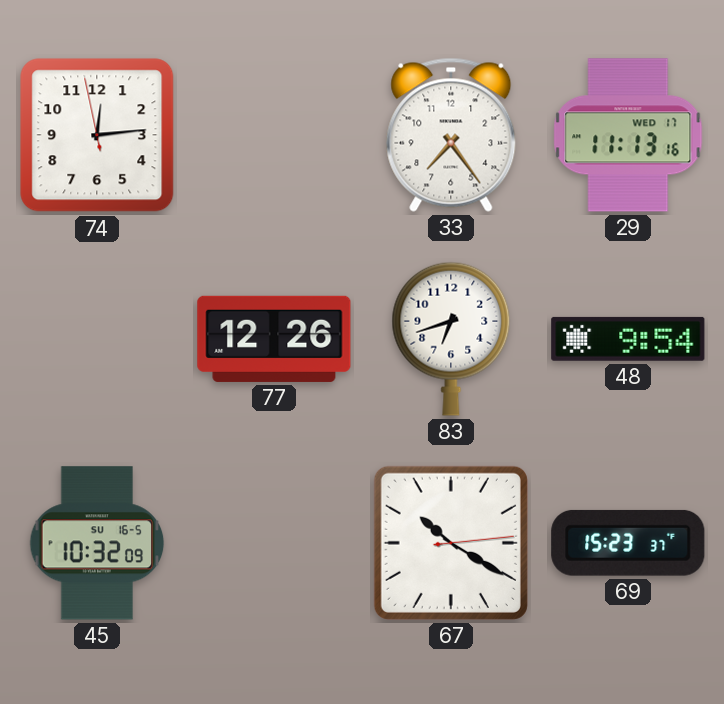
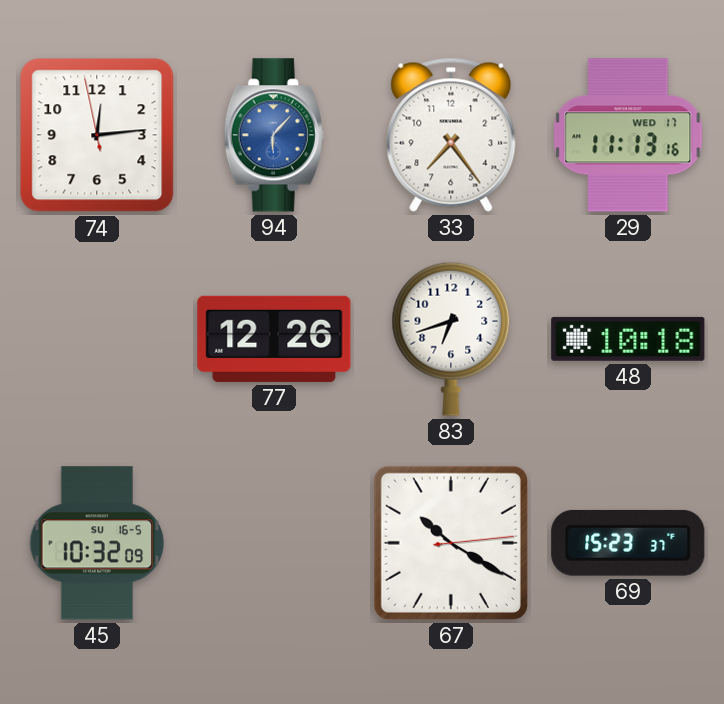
94: none -> 6:07
48: 9:54 -> 10:18
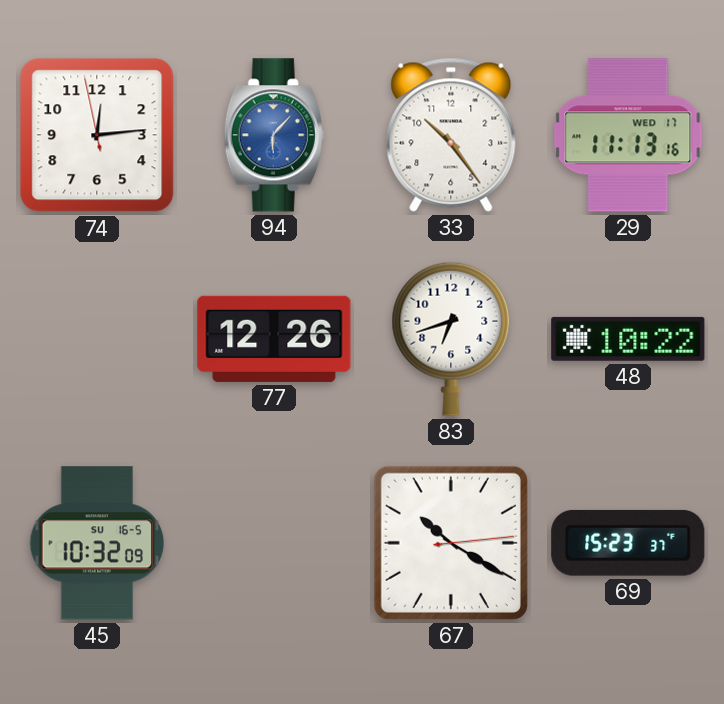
33: 7:24 -> 10:24
48: 10:18 -> 10:22
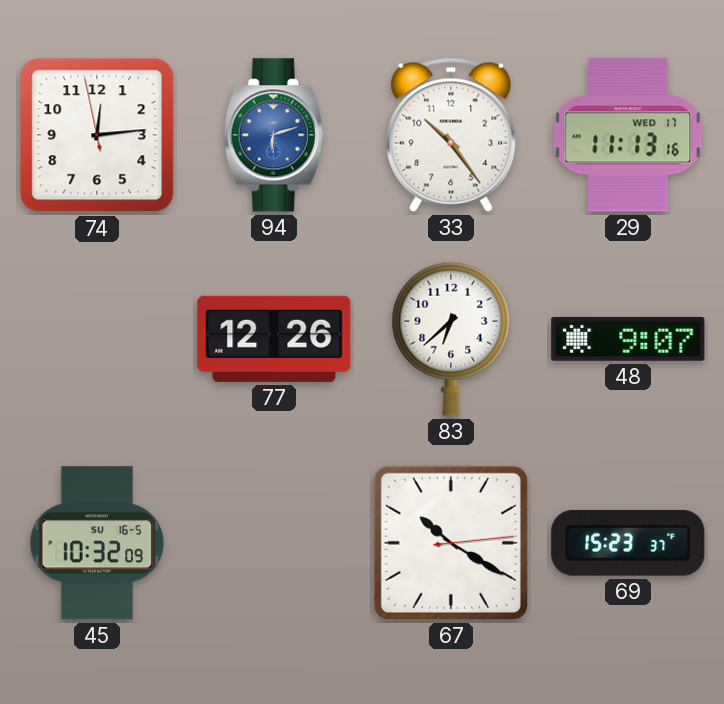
94: 6:07 -> 6:12
83: 6:42 -> 6:38
48: 10:22 -> 9:07
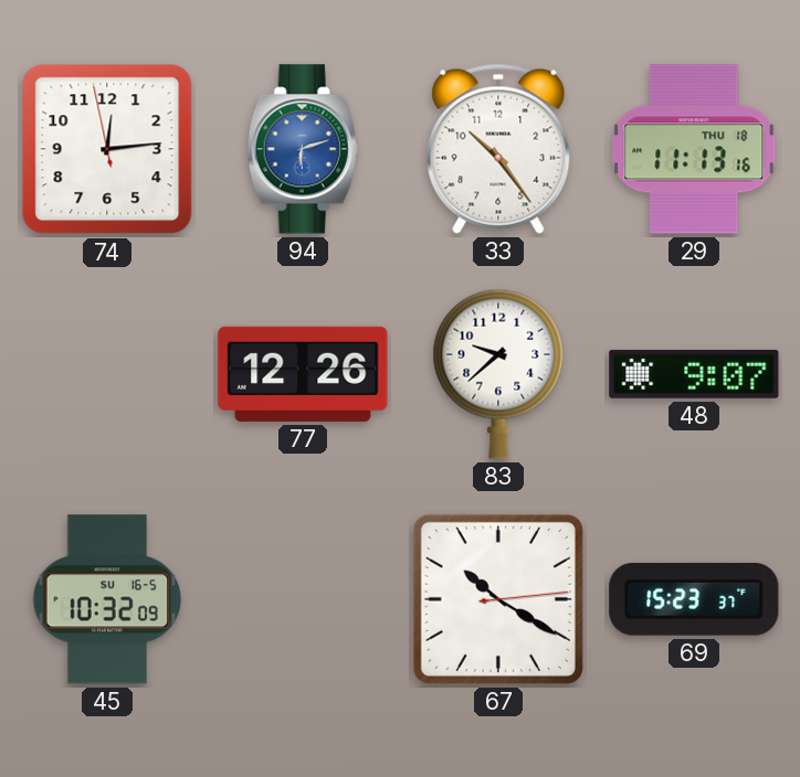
29 date: WED 17 -> THU 18
83: 6:38 -> 9:38
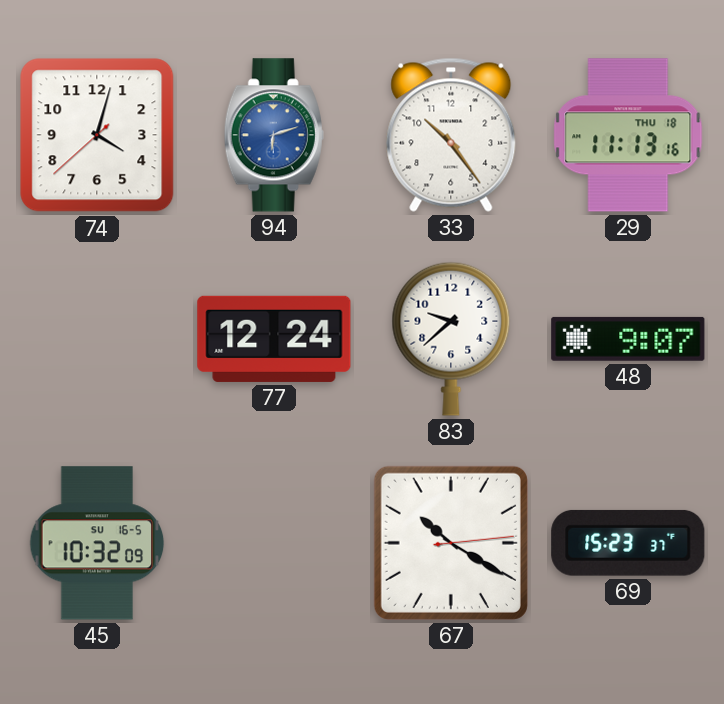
74: 12:13 -> 4:02
77: 12:26 -> 12:24
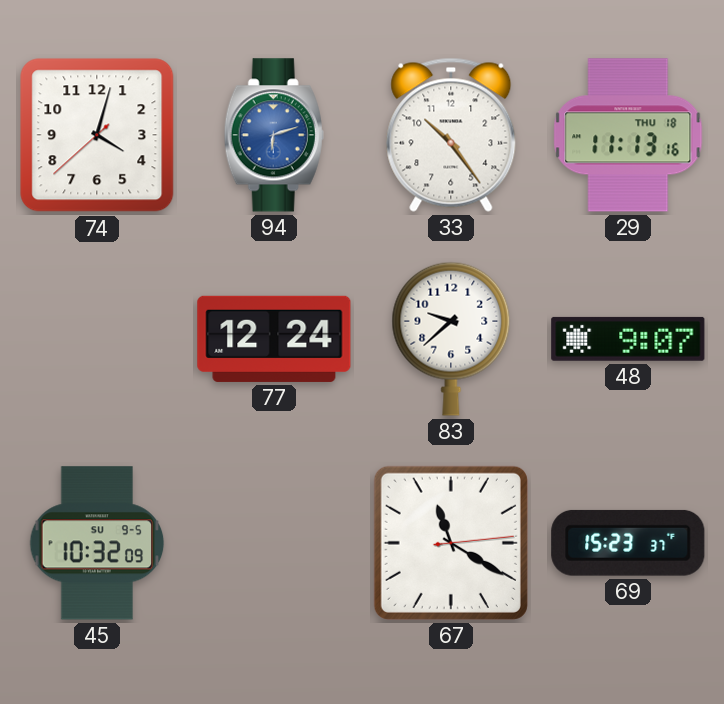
45 date: SU 16-5 -> SU 9-5
67: 10:20 -> 11:20
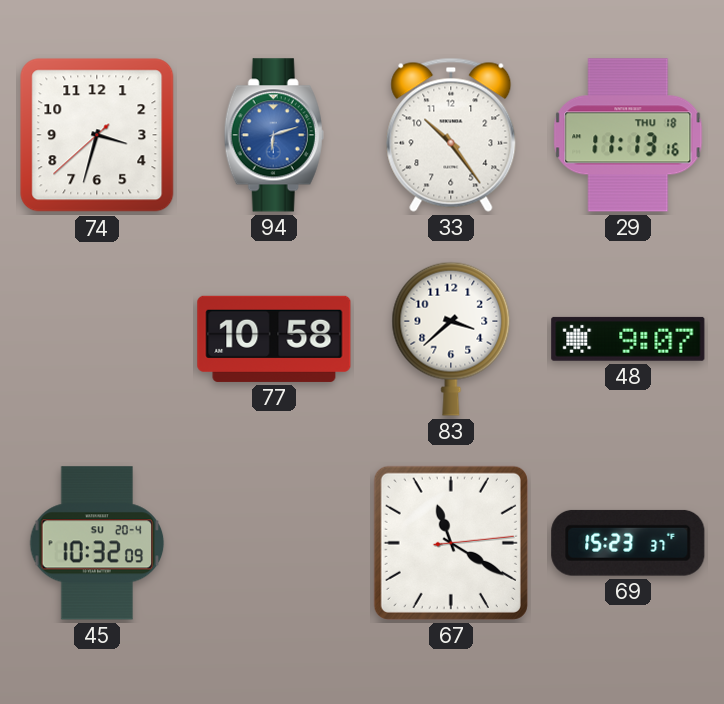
74: 4:02 -> 3:32
77: 12:24 -> 10:58
83: 9:38 -> 3:38
45 date: SU 9-5 -> SU 20-4
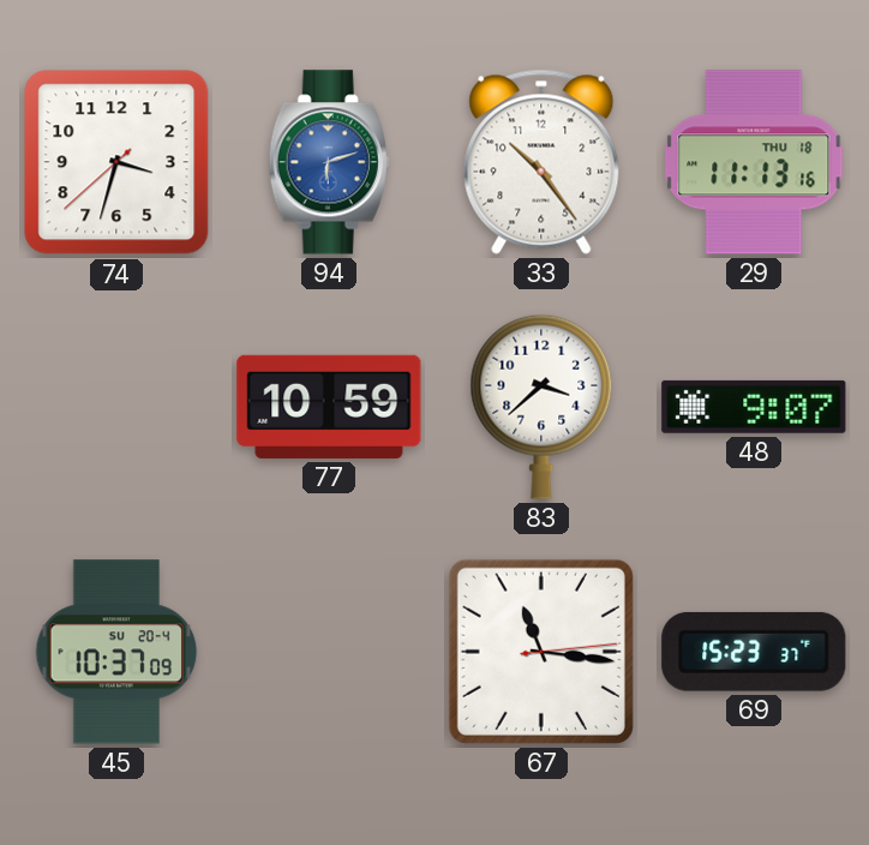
77: 10:58 -> 10:59
45: 10:32 -> 10:37
67: 11:20 -> 11:16
